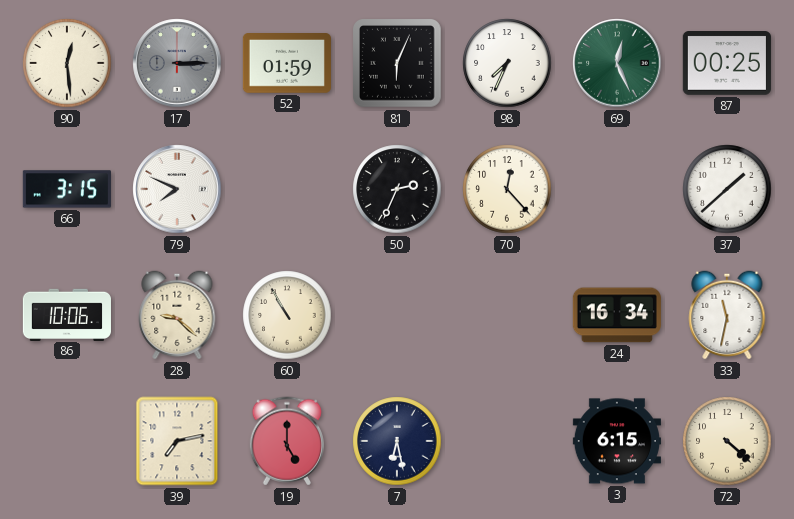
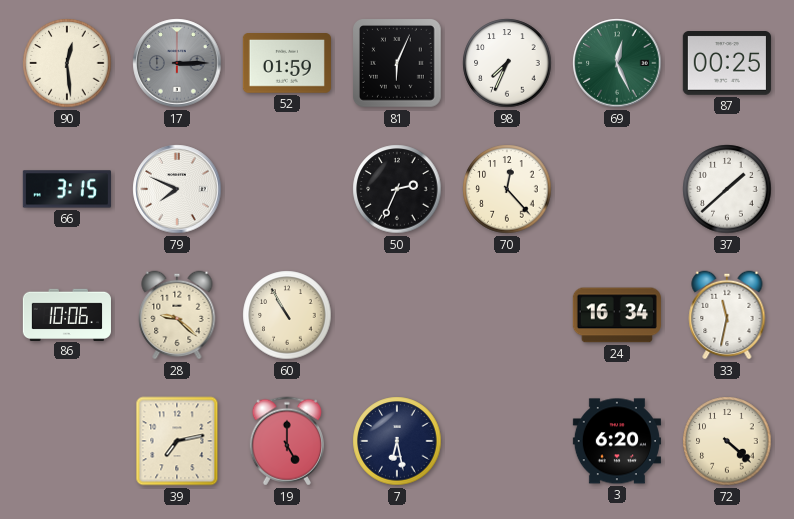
3: 6:15 -> 6:20
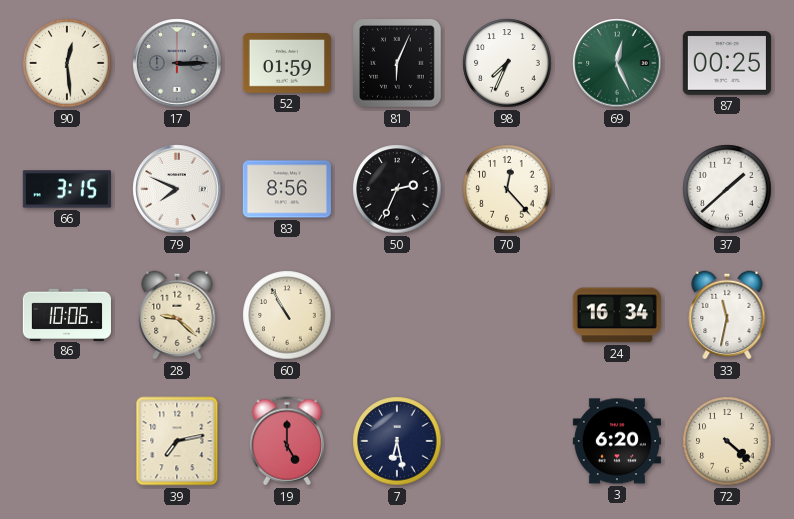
83: none -> 8:56
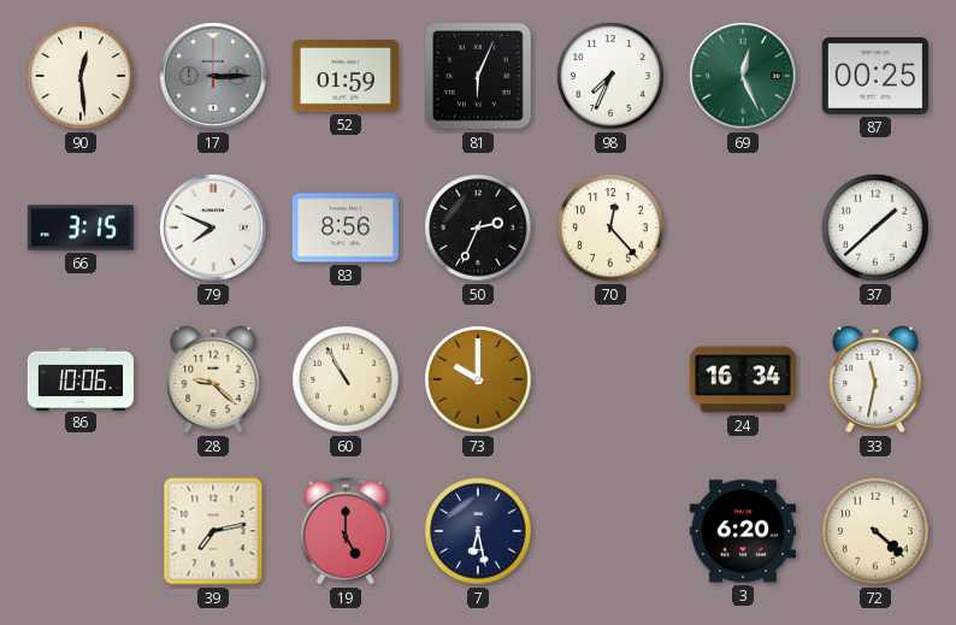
73: none -> 10:00
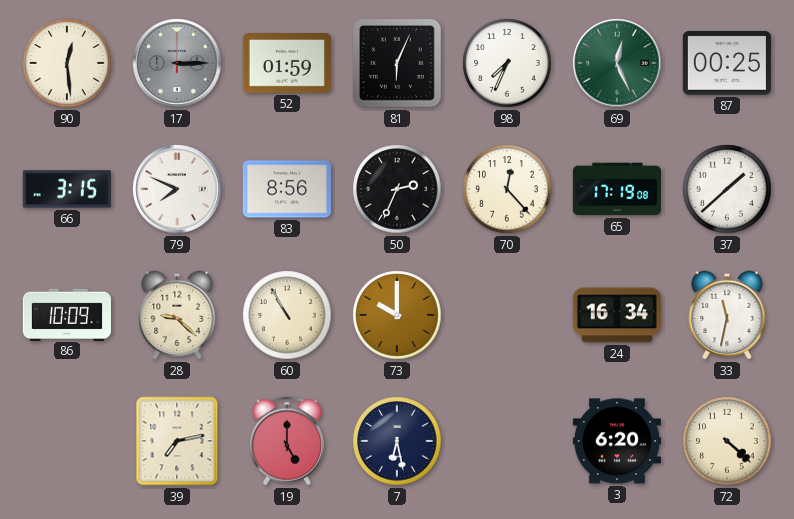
65: none -> 17:19
86: 10:06 -> 10:09
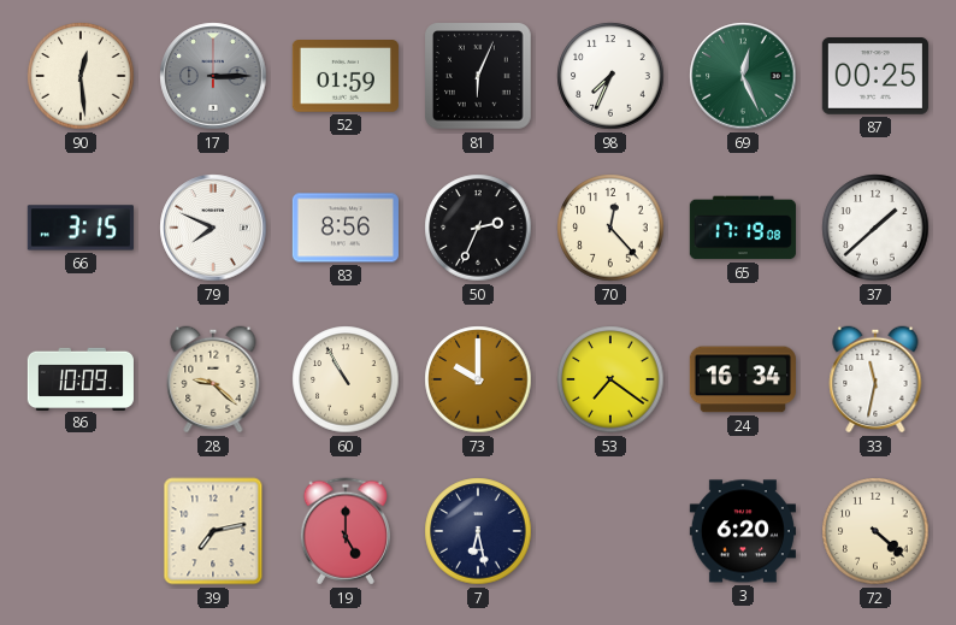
53: none -> 7:21
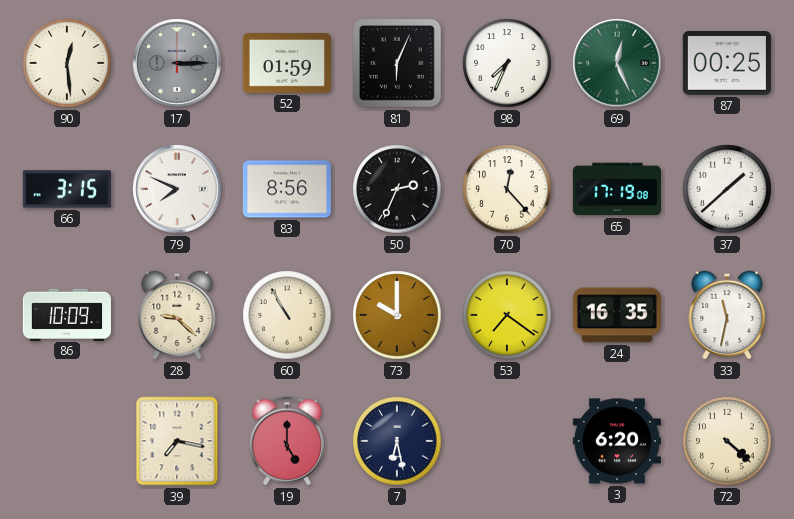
24: 16:34 -> 16:35
39: 7:13 -> 7:17
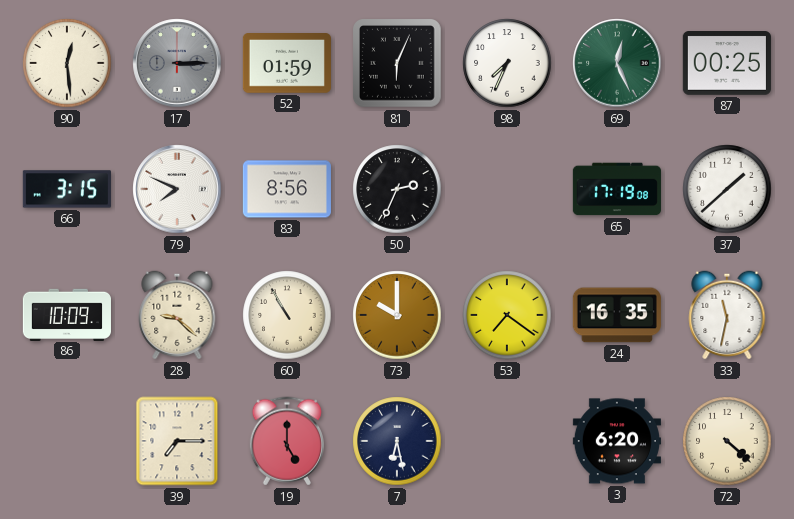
70: 12:23 -> none
39: 7:17 -> 7:15
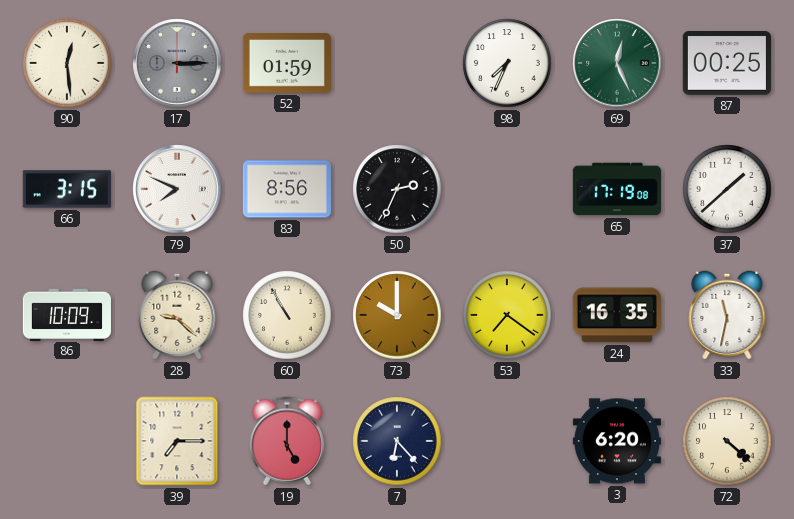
81: 6:04 -> none
7: 6:28 -> 6:23
